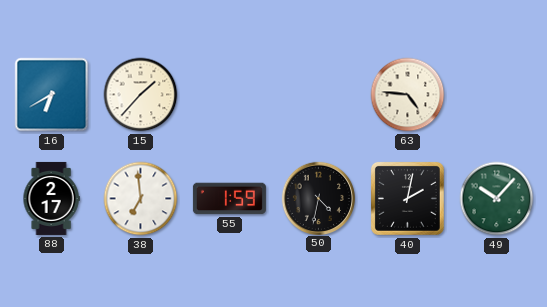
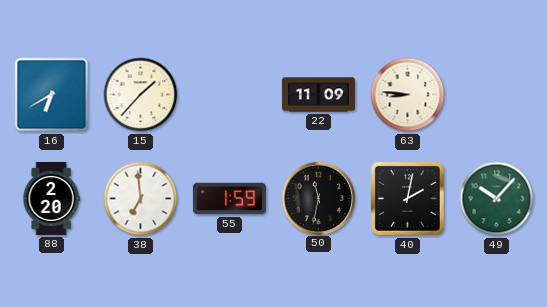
22: none -> 11:09
63: 4:46 -> 8:46
88: 2:17 -> 2:20
50: 4:32 -> 11:32
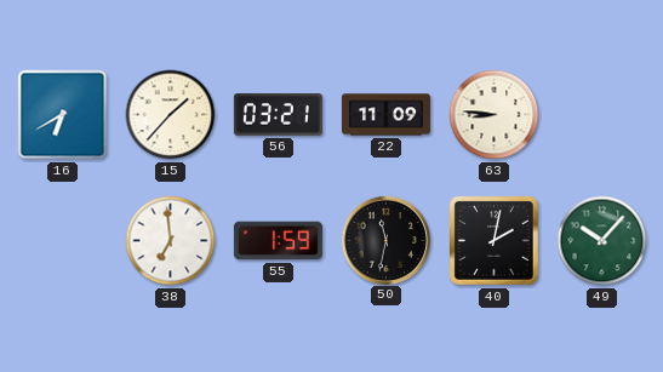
56: none -> 03:21
88: 2:20 -> none
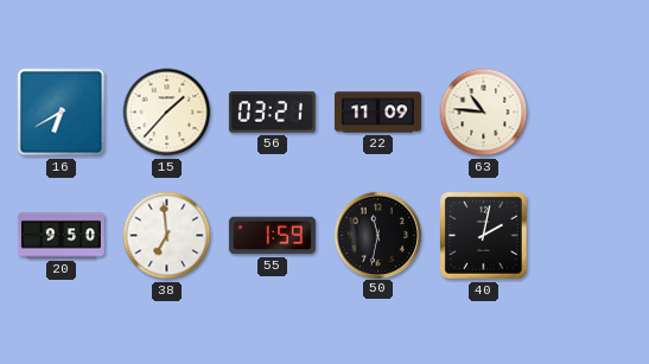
63: 8:46 -> 10:46
20: none -> 9:50
49: 10:07 -> none
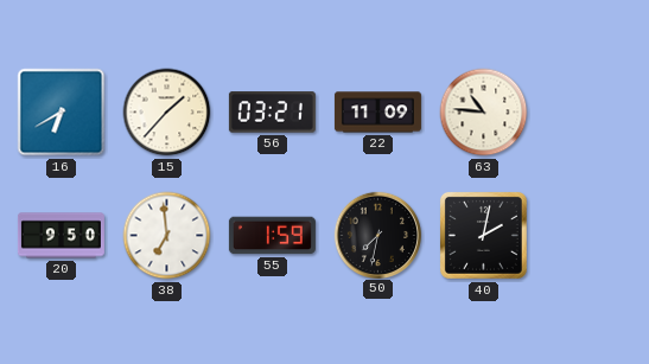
50: 11:32 -> 7:32
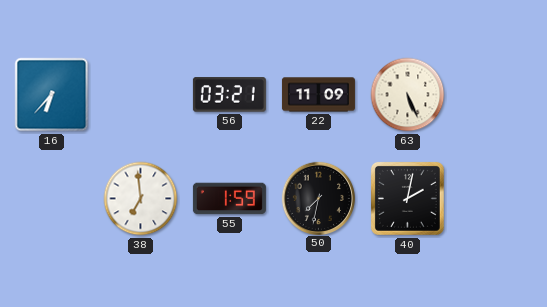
16: 6:40 -> 6:37
15: 1:37 -> none
63: 10:46 -> 5:26
20: 9:50 -> none
